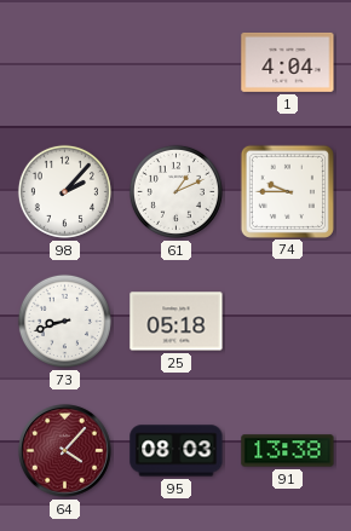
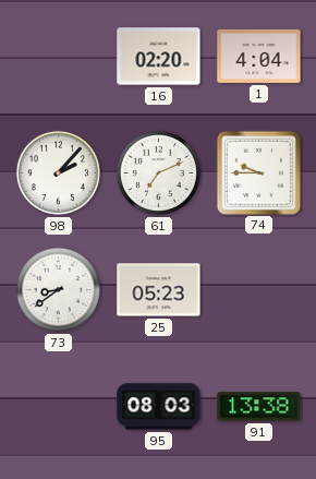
16: none -> 02:20
61: 1:11 -> 7:11
73: 8:42 -> 8:39
25: 05:18 -> 05:23
64: 4:07 -> none
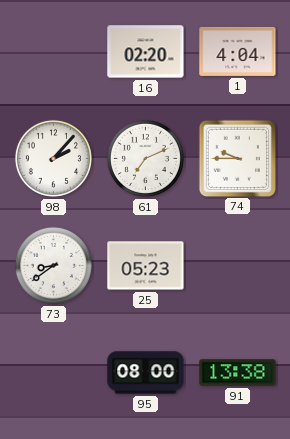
95: 08:03 -> 08:00
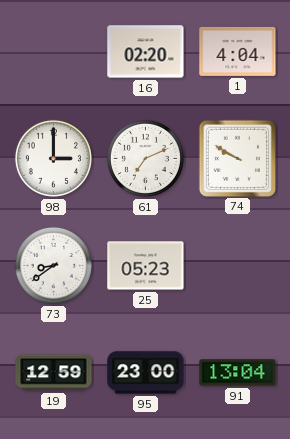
98: 2:07 -> 3:00
74: 9:45 -> 9:50
19: none -> 12:59
95: 08:00 -> 23:00
91: 13:38 -> 13:04
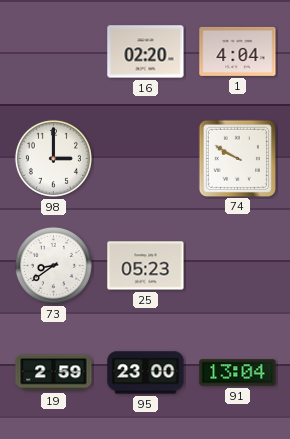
61: 7:11 -> none
19: 12:59 -> 2:59
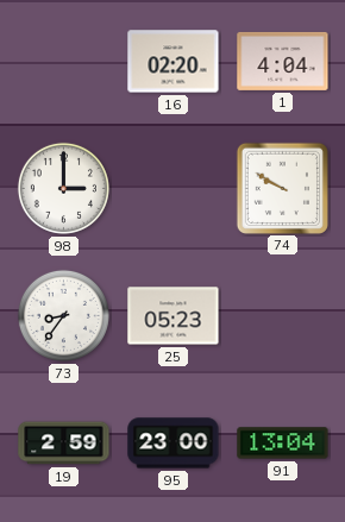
73: 8:39 -> 8:36
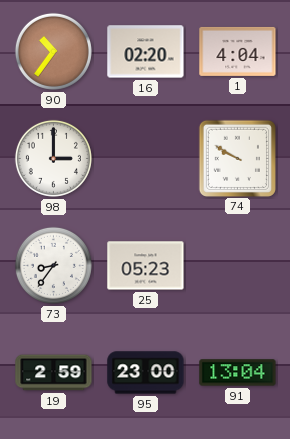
90: none -> 10:36
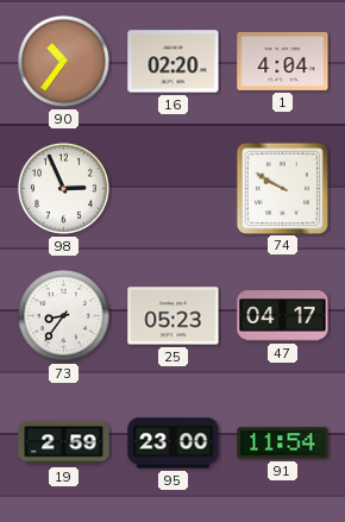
98: 3:00 -> 2:56
47: none -> 04:17
91: 13:04 -> 11:54
